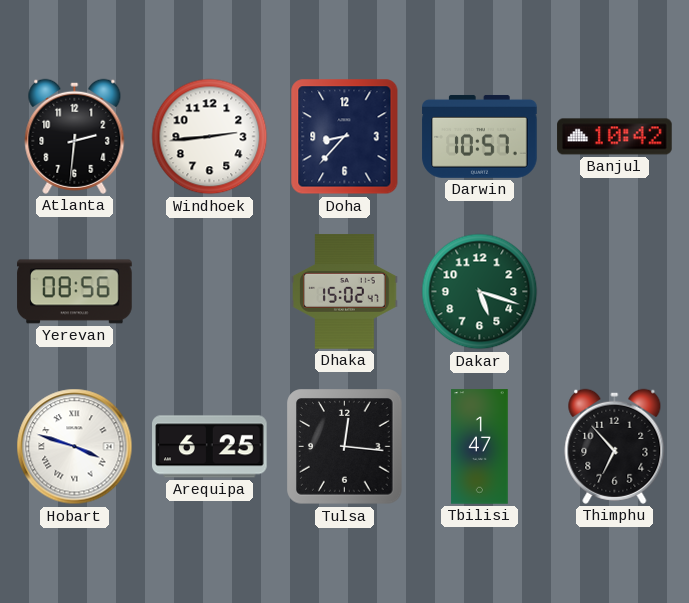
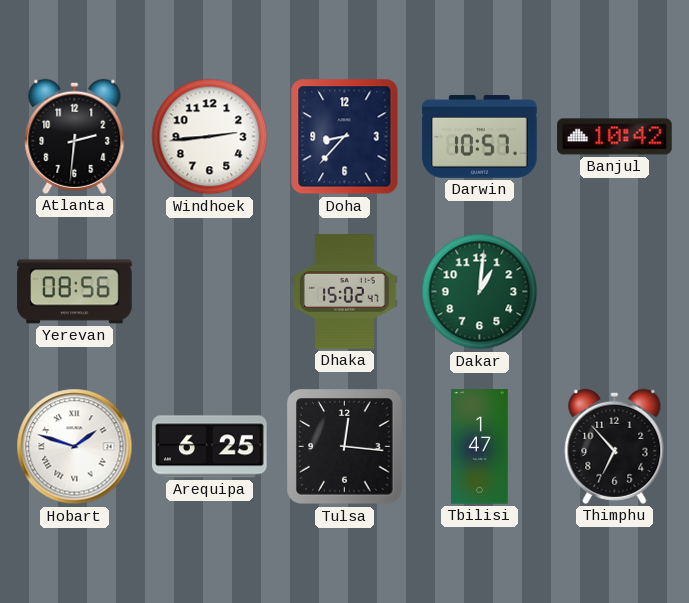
Dakar: 5:18 -> 1:01
Hobart: 3:48 -> 1:48
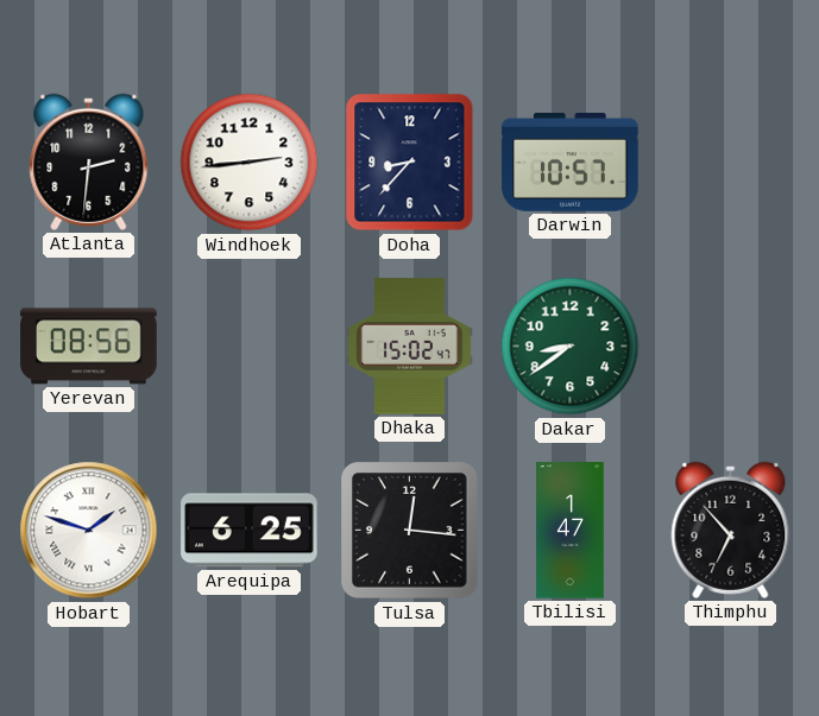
Banjul: 10:42 -> none
Dakar: 1:01 -> 8:39
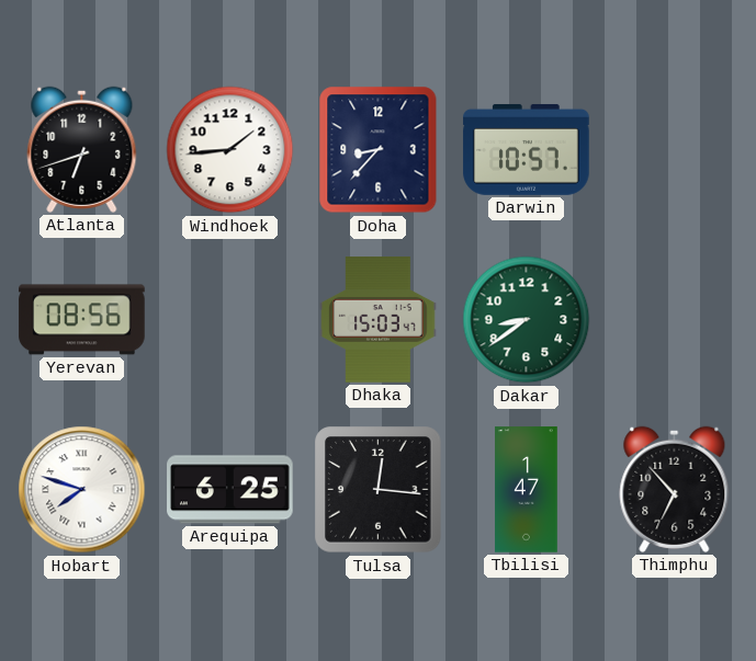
Atlanta: 2:31 -> 6:42
Windhoek: 2:44 -> 1:44
Dhaka: 15:02 -> 15:03
Hobart: 1:48 -> 7:48
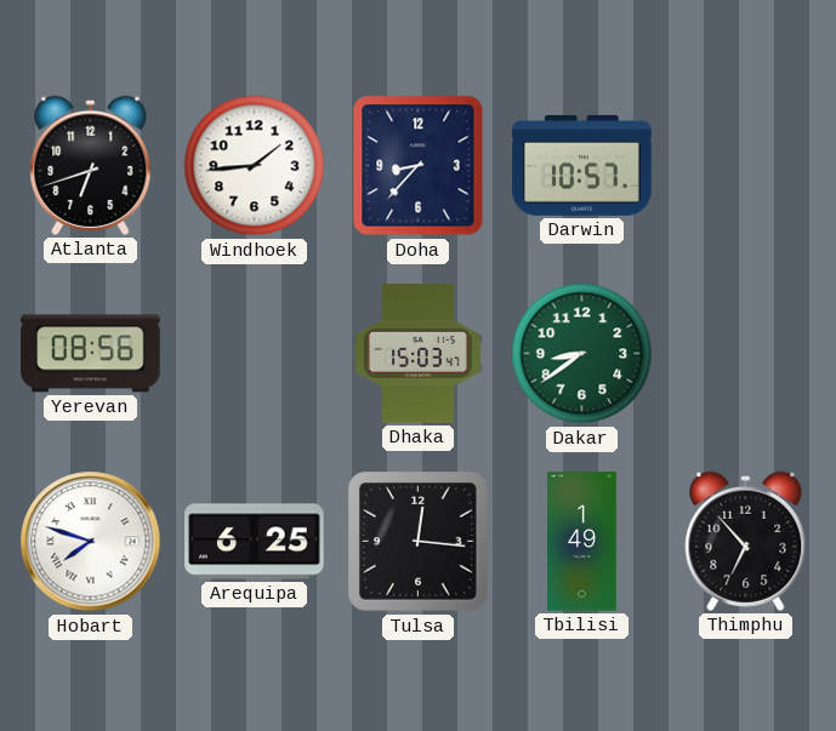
Tbilisi: 1:47 -> 1:49
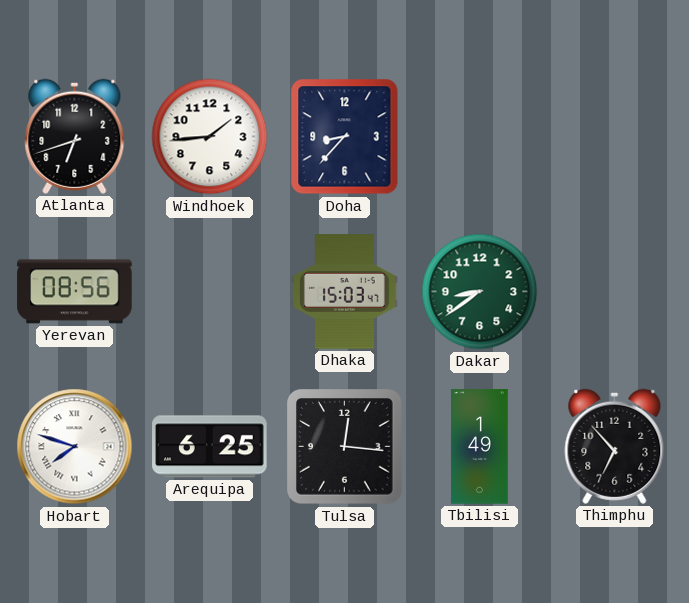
Darwin: 10:57 -> none
